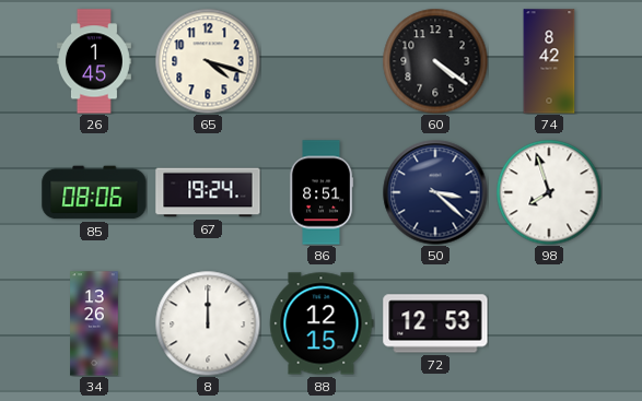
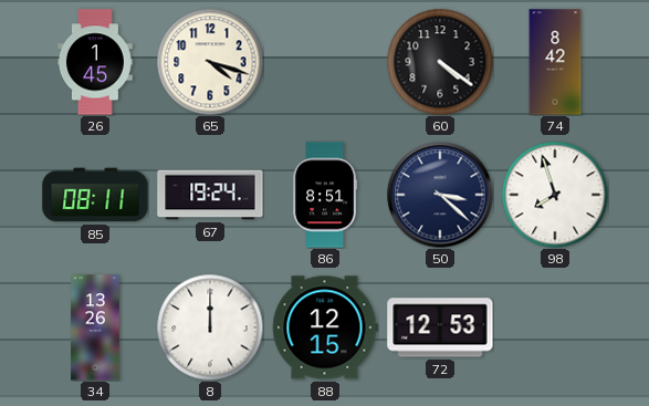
85: 08:06 -> 08:11
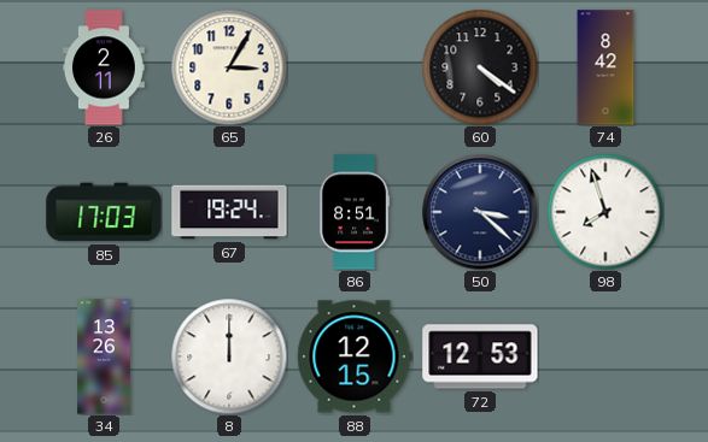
26: 1:45 -> 2:11
65: 4:18 -> 3:05
85: 08:11 -> 17:03
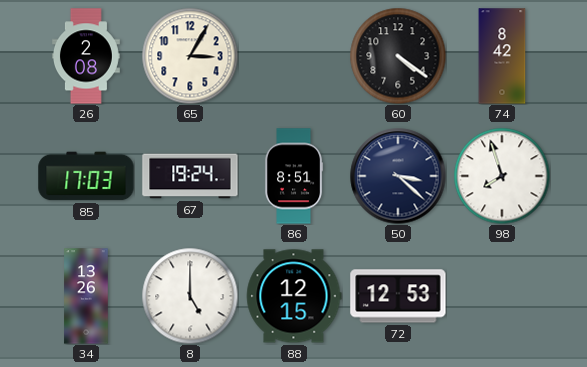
26: 2:11 -> 2:08
8: 12:00 -> 5:00
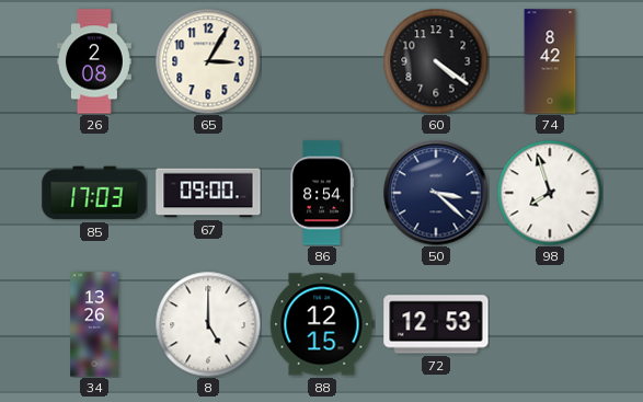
67: 19:24 -> 09:00
86: 8:51 -> 8:54
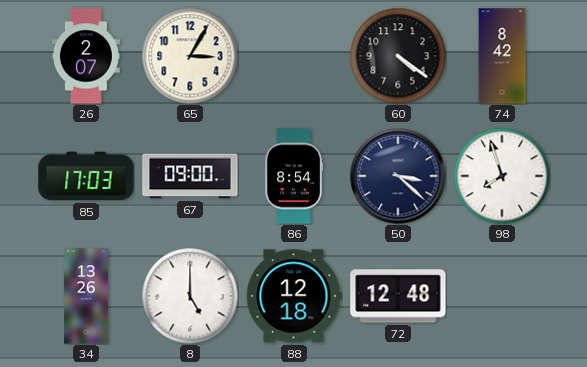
26: 2:08 -> 2:07
88: 12:15 -> 12:18
72: 12:53 -> 12:48
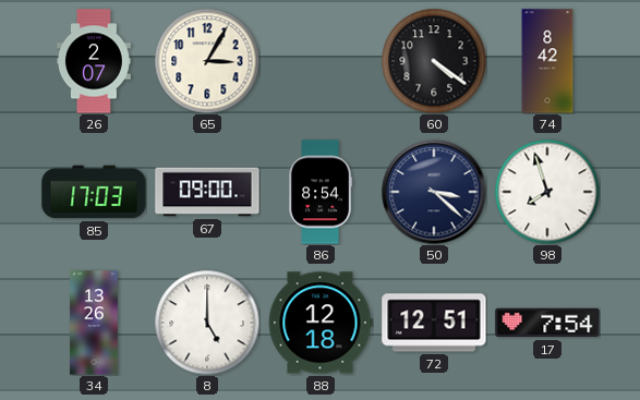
72: 12:48 -> 12:51
17: none -> 7:54
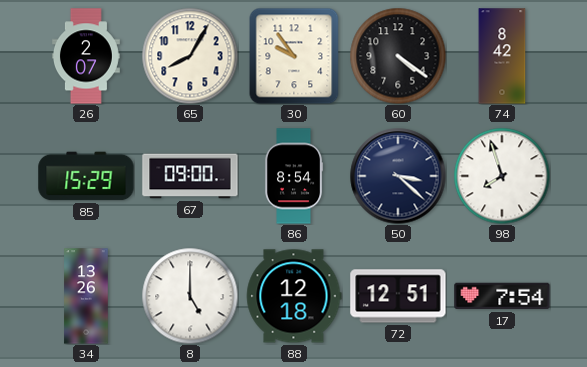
65: 3:05 -> 8:05
30: none -> 9:54
85: 17:03 -> 15:29
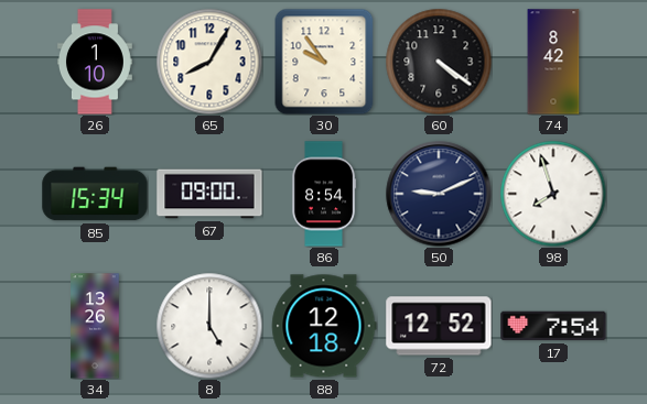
26: 2:07 -> 1:10
85: 15:29 -> 15:34
50: 3:22 -> 9:11
72: 12:51 -> 12:52
